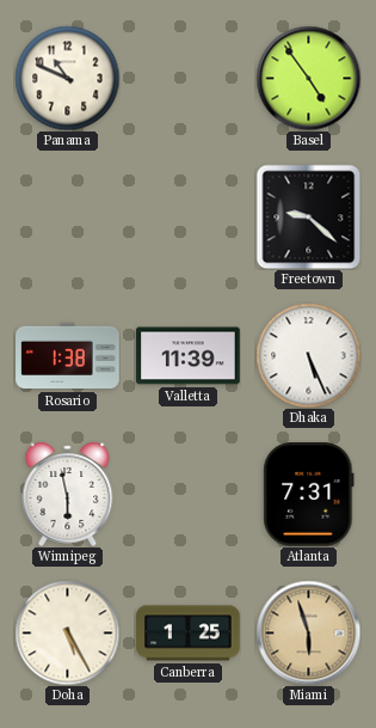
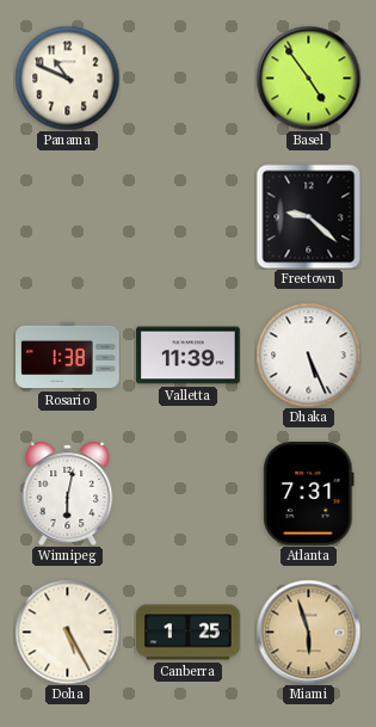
Winnipeg: 5:58 -> 6:02
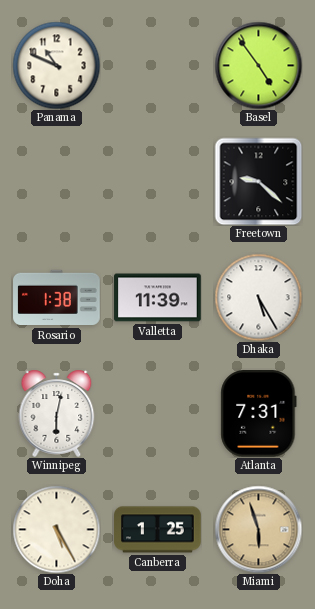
Dhaka: 5:26 -> 5:25
